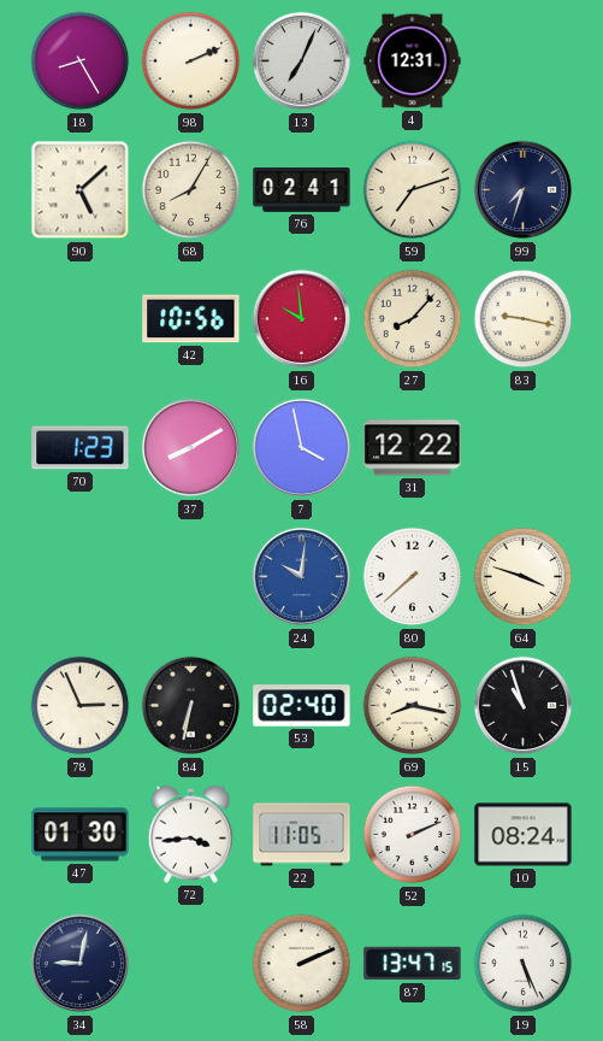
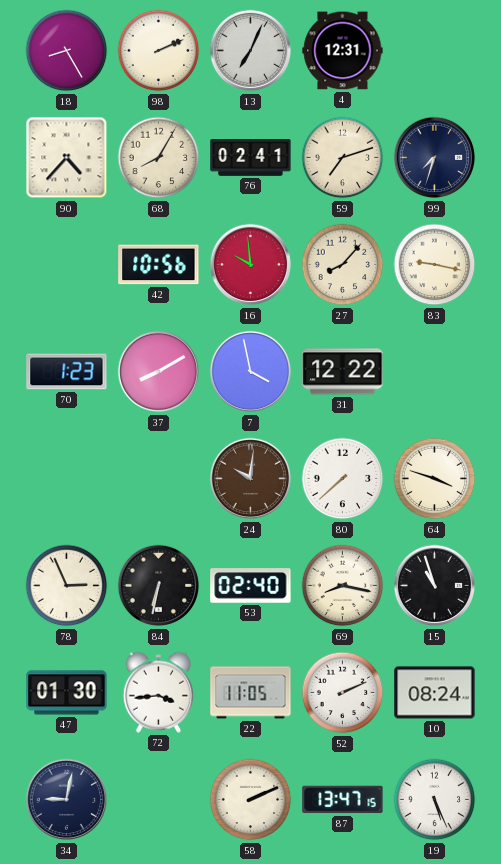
90: 5:08 -> 4:37
24 dial: blue -> brown
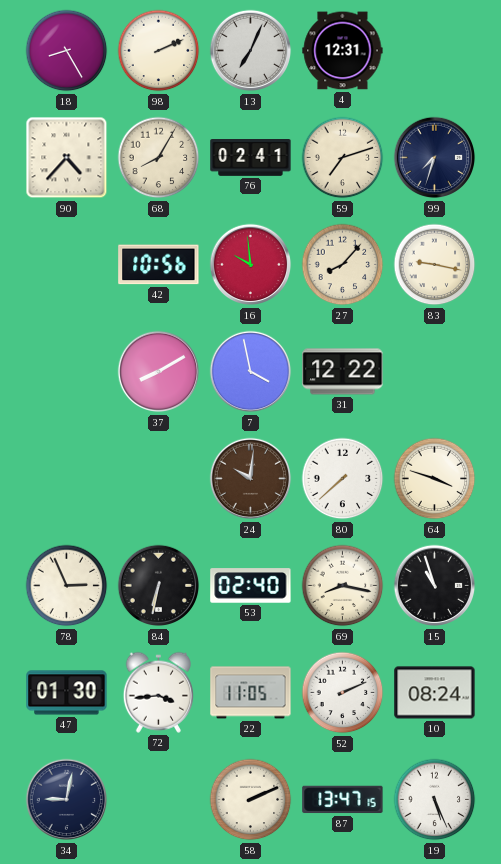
70: 1:23 -> none
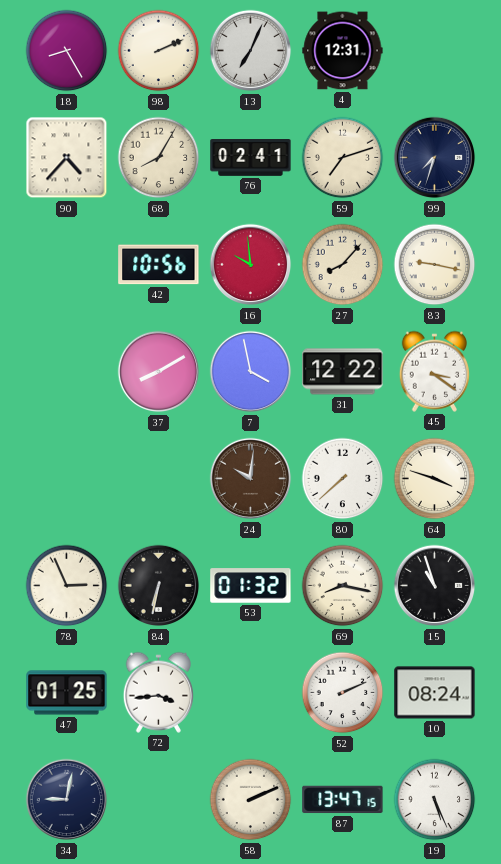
45: none -> 3:21
53: 02:40 -> 01:32
47: 01:30 -> 01:25
22: 11:05 -> none
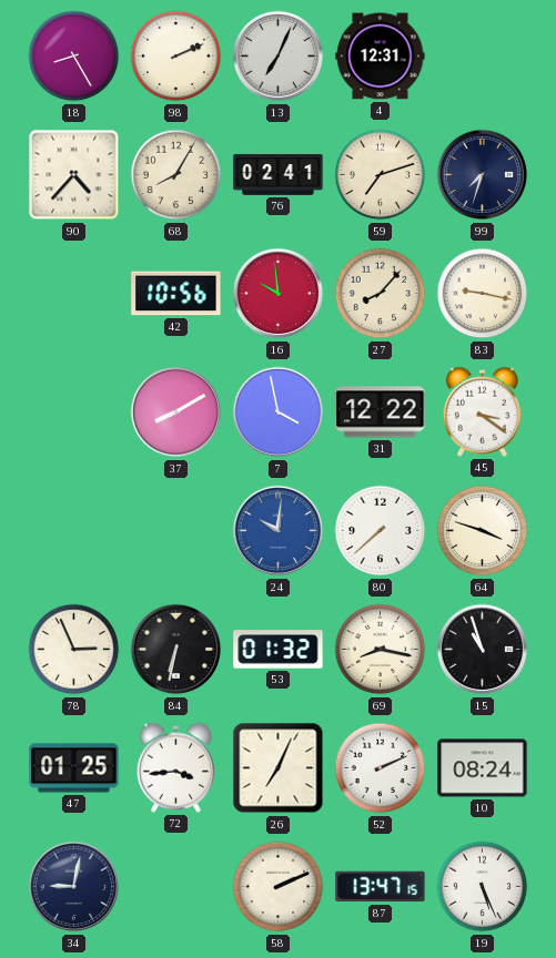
24 dial: brown -> blue
26: none -> 7:04
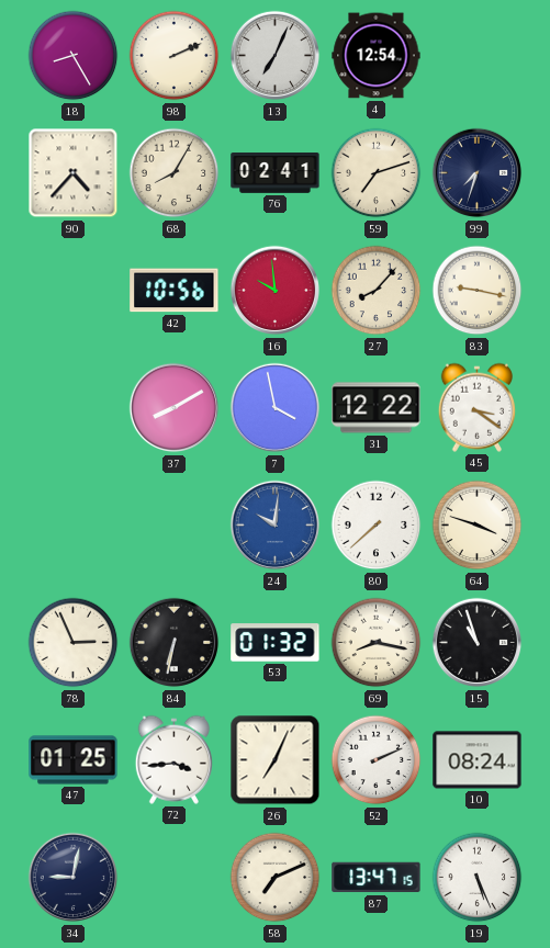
4: 12:31 -> 12:54
58: 2:11 -> 7:11
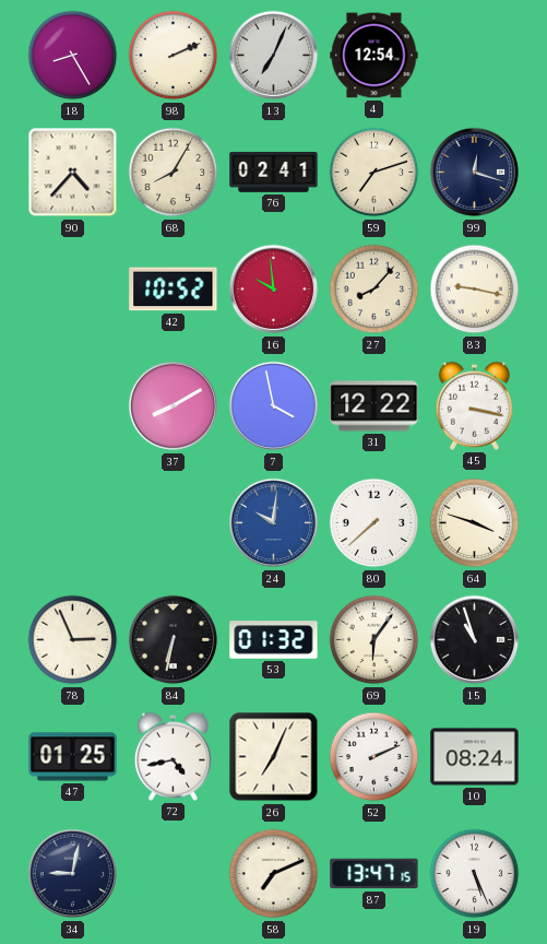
99: 7:33 -> 12:18
42: 10:56 -> 10:52
45: 3:21 -> 3:17
69: 8:17 -> 6:06
72: 3:44 -> 4:43
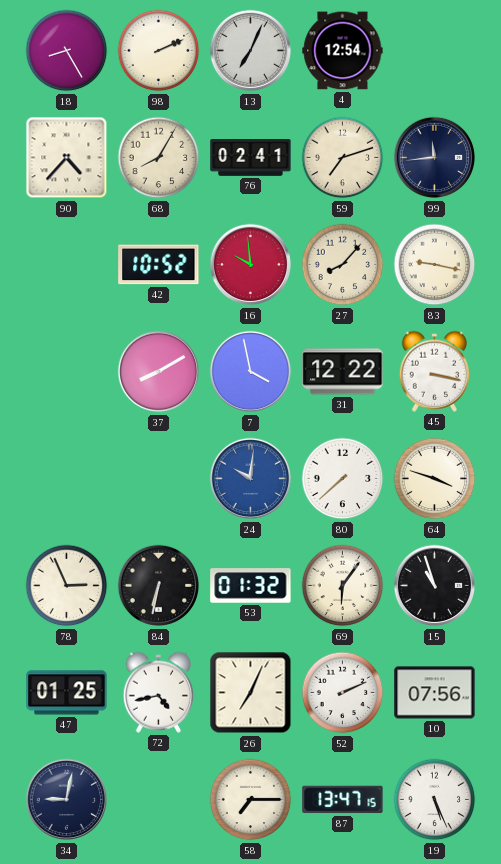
99: 12:18 -> 11:44
10: 08:24 -> 07:56
58: 7:11 -> 7:15
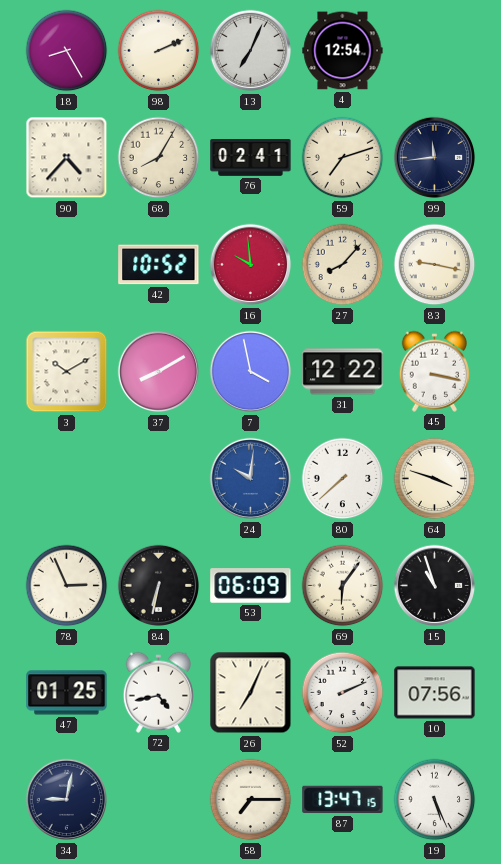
3: none -> 10:10
53: 01:32 -> 06:09
